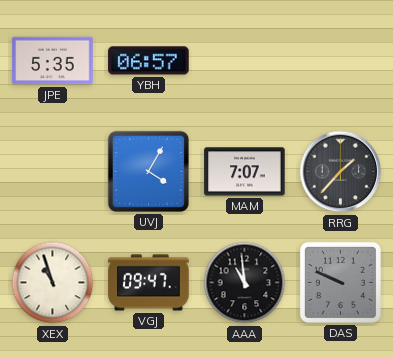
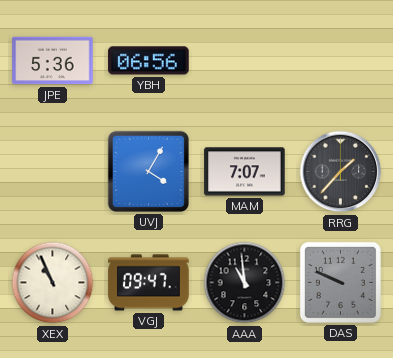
JPE: 5:35 -> 5:36
YBH: 06:57 -> 06:56
XEX: 10:57 -> 10:56
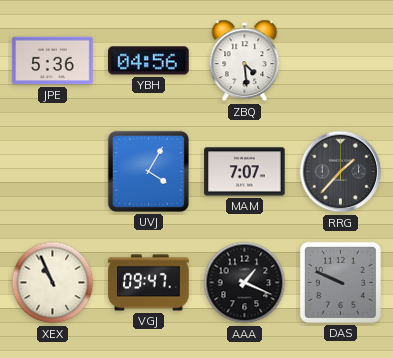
YBH: 06:56 -> 04:56
ZBQ: none -> 4:29
AAA: 10:59 -> 1:19
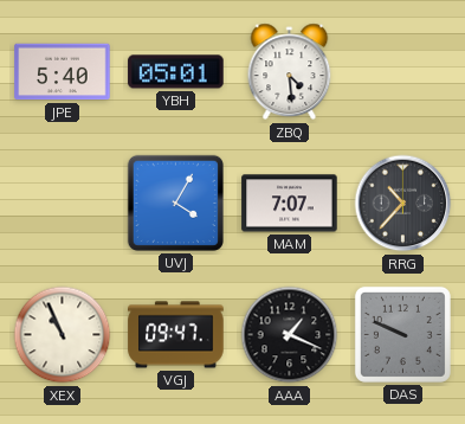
JPE: 5:36 -> 5:40
YBH: 04:56 -> 05:01
RRG: 1:37 -> 10:37
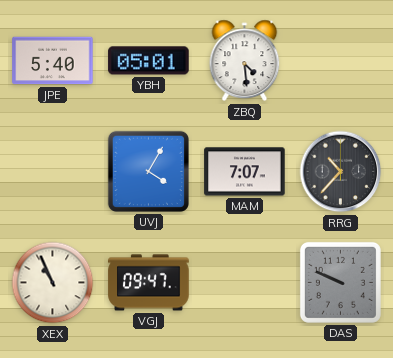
AAA: 1:19 -> none
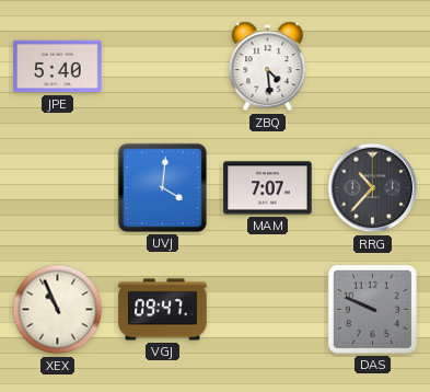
YBH: 05:01 -> none
UVJ: 4:05 -> 4:01
